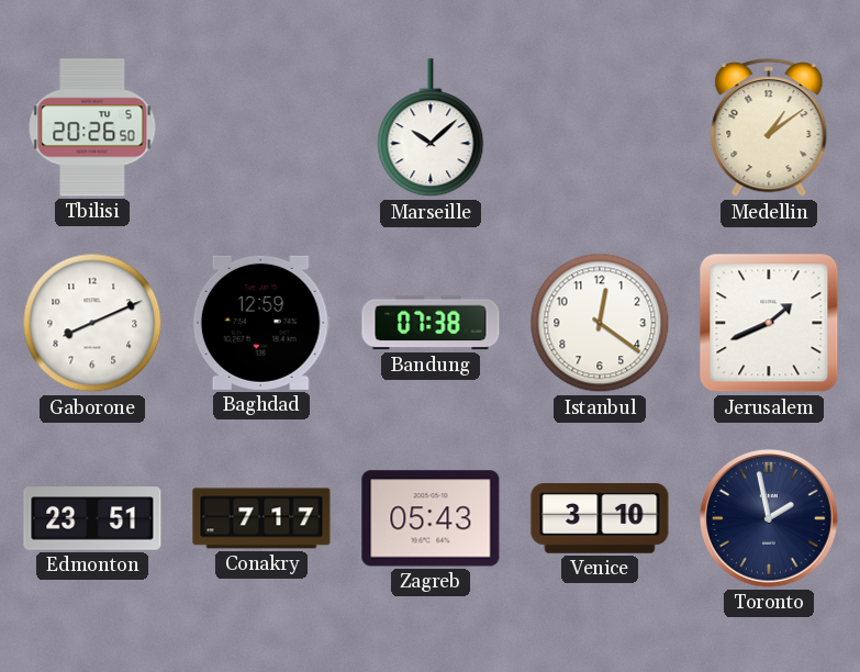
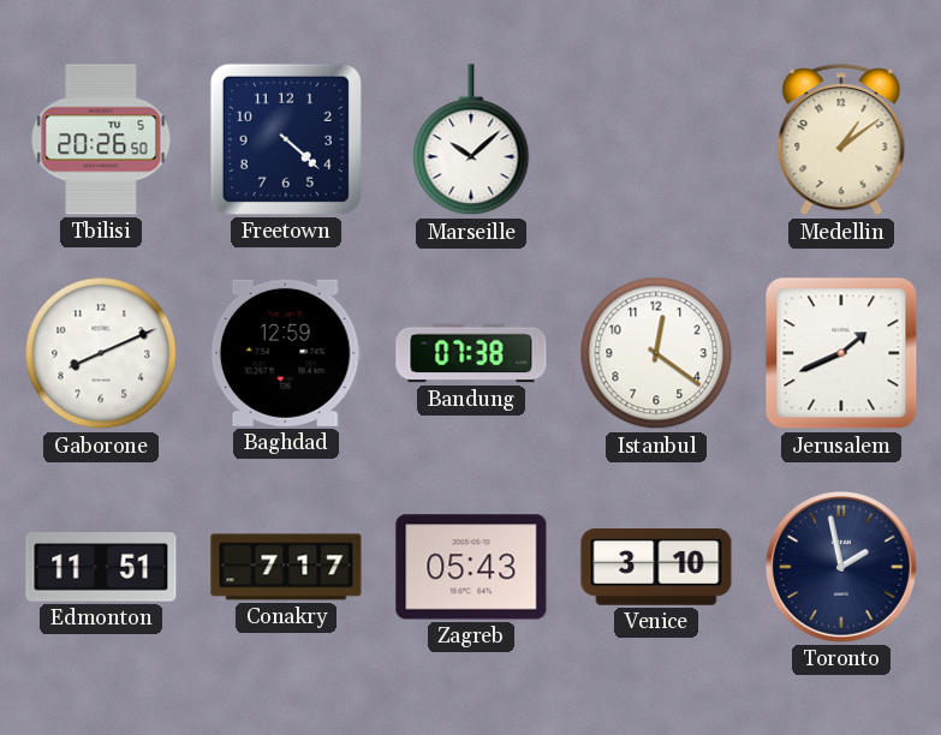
Freetown: none -> 4:22
Edmonton: 23:51 -> 11:51
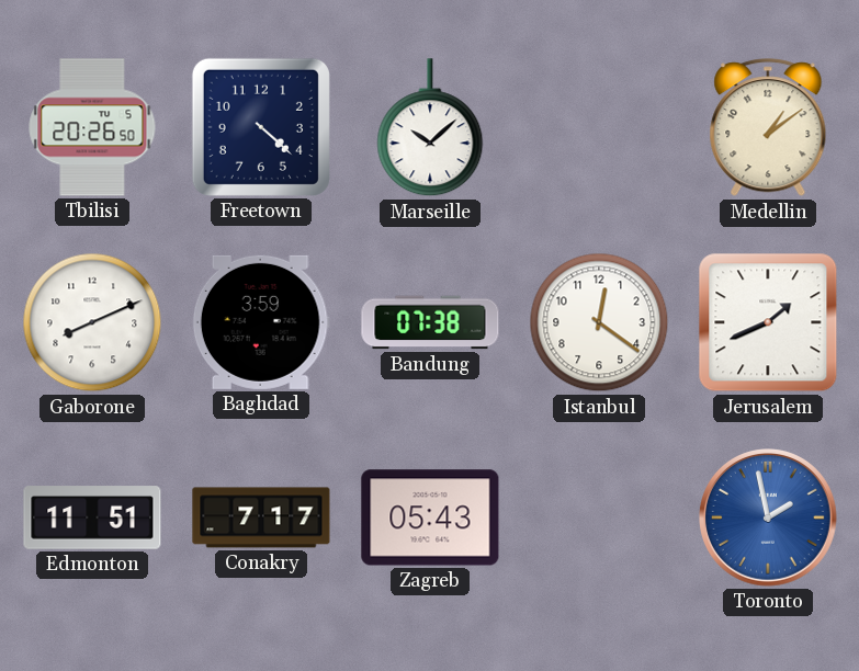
Baghdad: 12:59 -> 3:59
Venice: 3:10 -> none
Toronto dial: navy -> blue
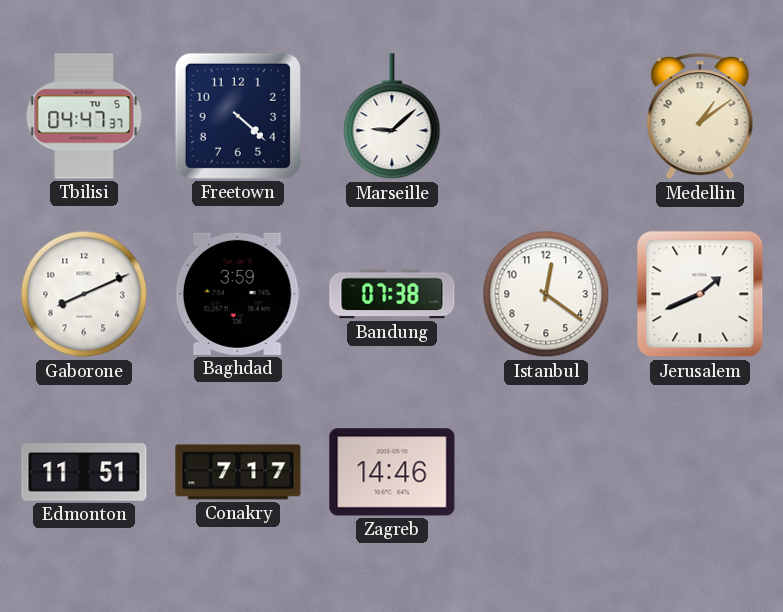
Tbilisi: 20:26 -> 04:47
Marseille: 10:08 -> 9:08
Zagreb: 05:43 -> 14:46
Toronto: 1:58 -> none
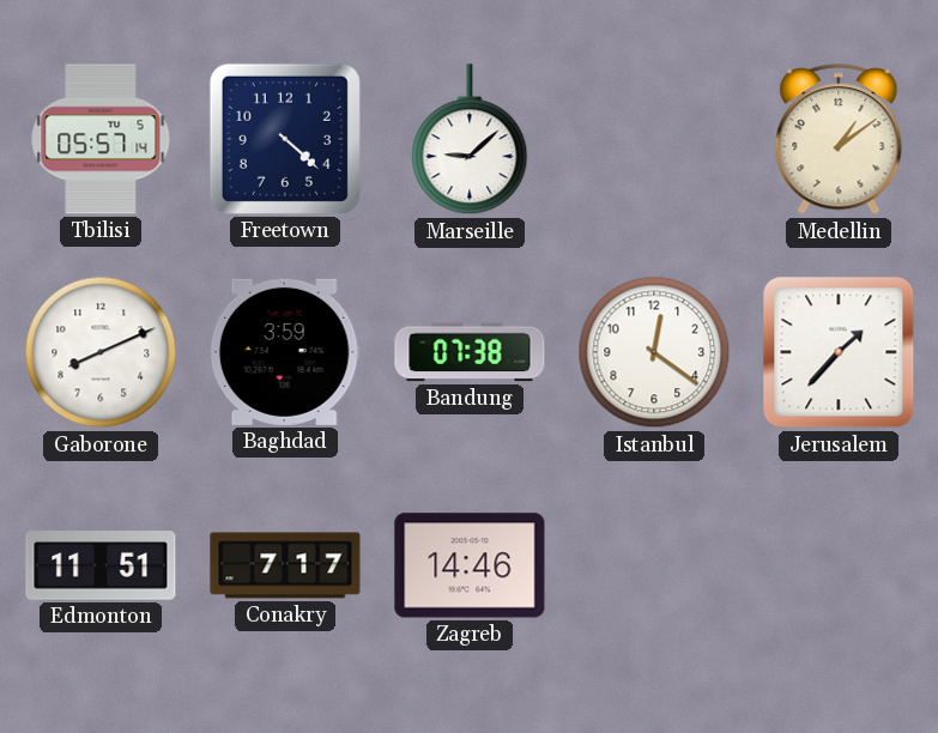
Tbilisi: 04:47 -> 05:57
Jerusalem: 1:41 -> 1:37
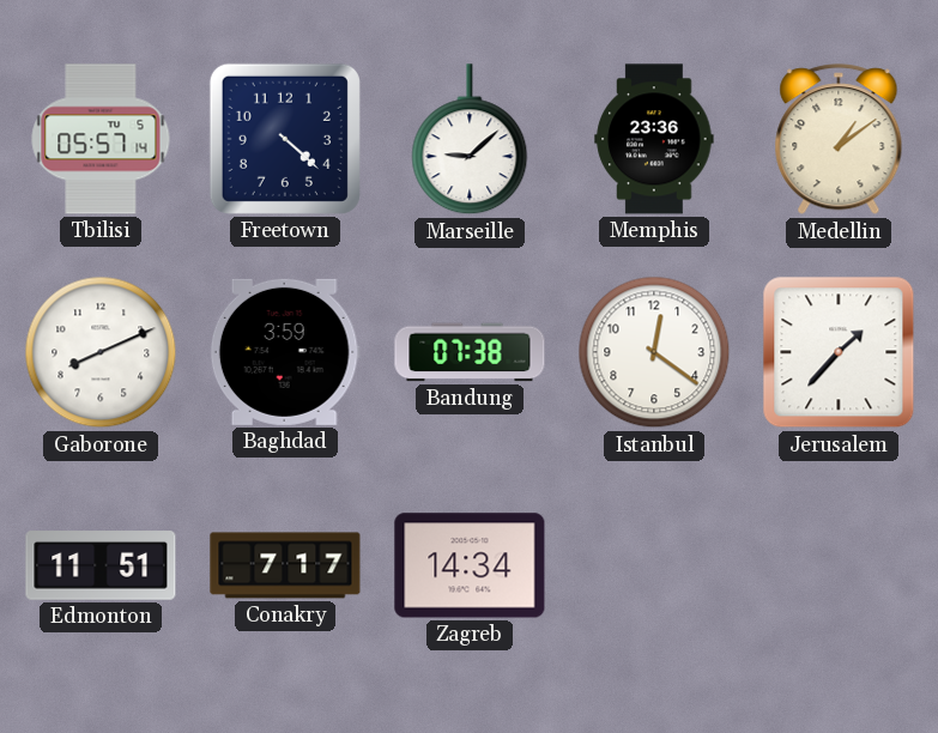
Memphis: none -> 23:36
Zagreb: 14:46 -> 14:34
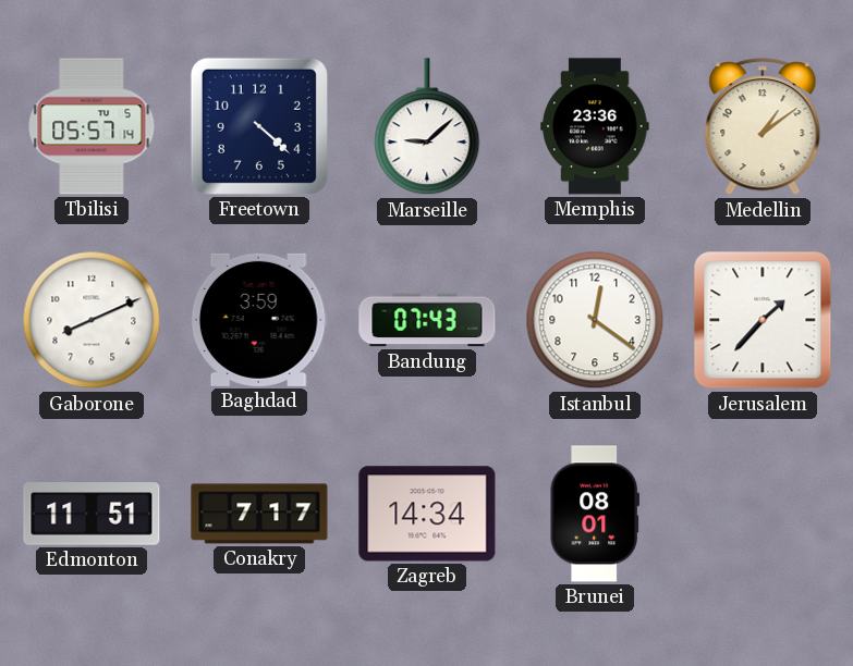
Bandung: 07:38 -> 07:43
Brunei: none -> 08:01
